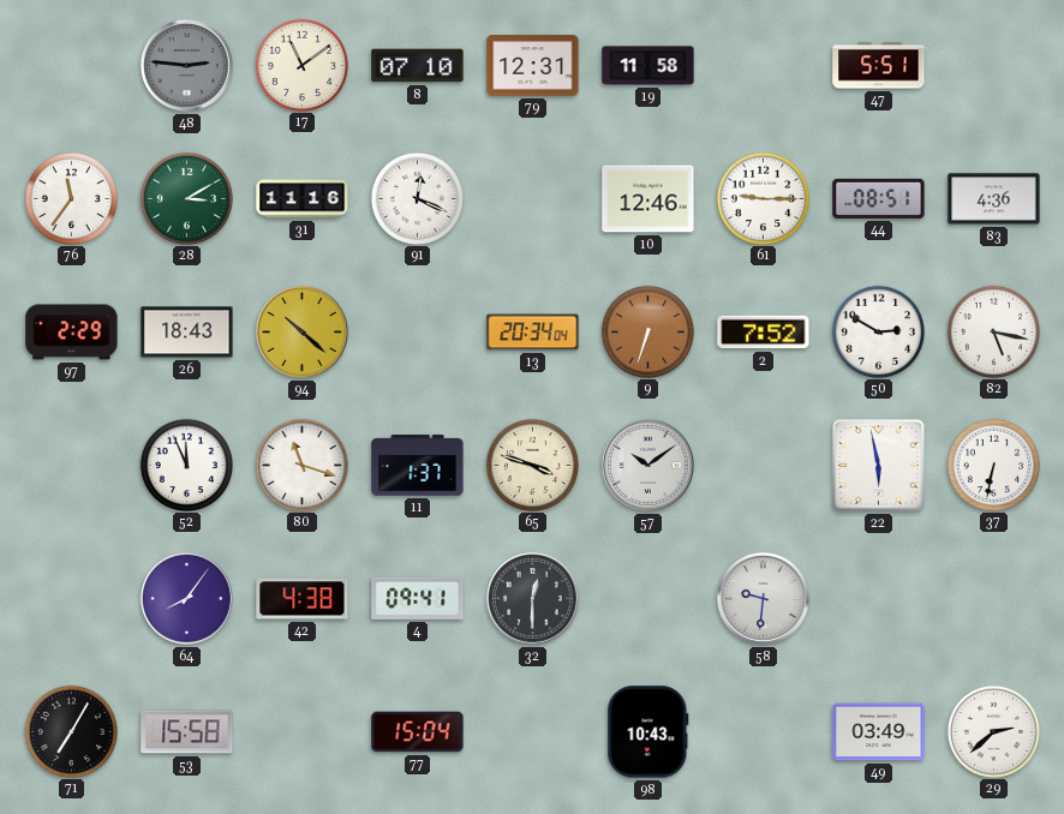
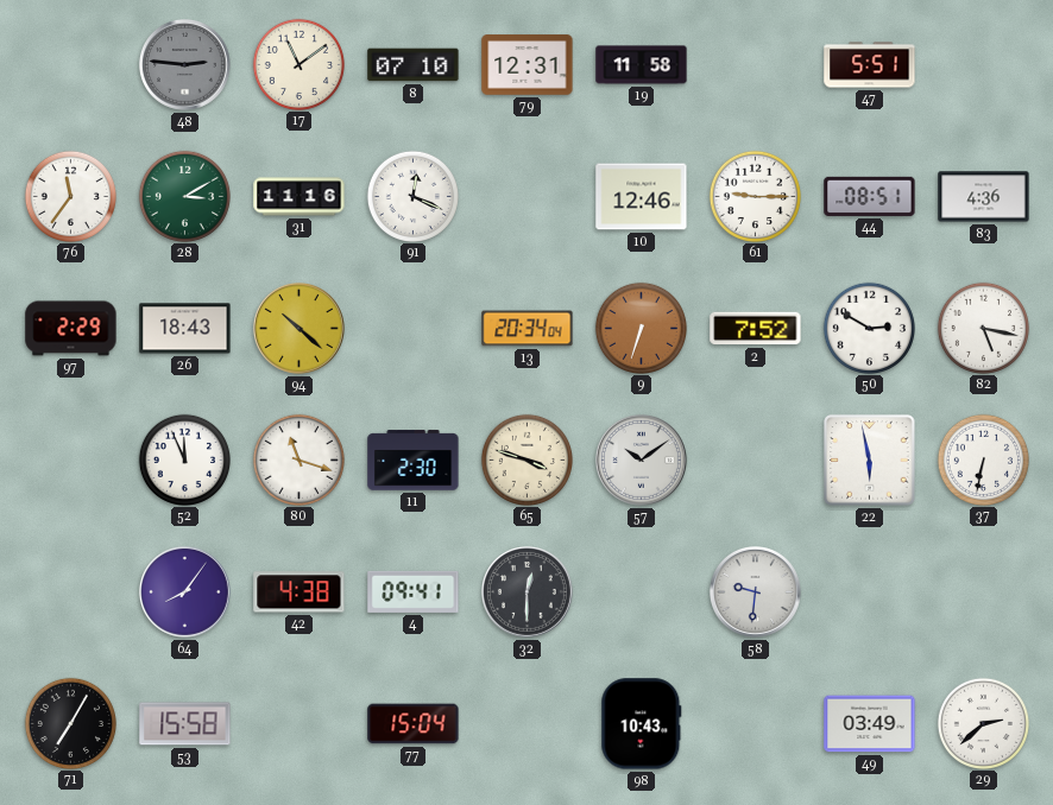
11: 1:37 -> 2:30
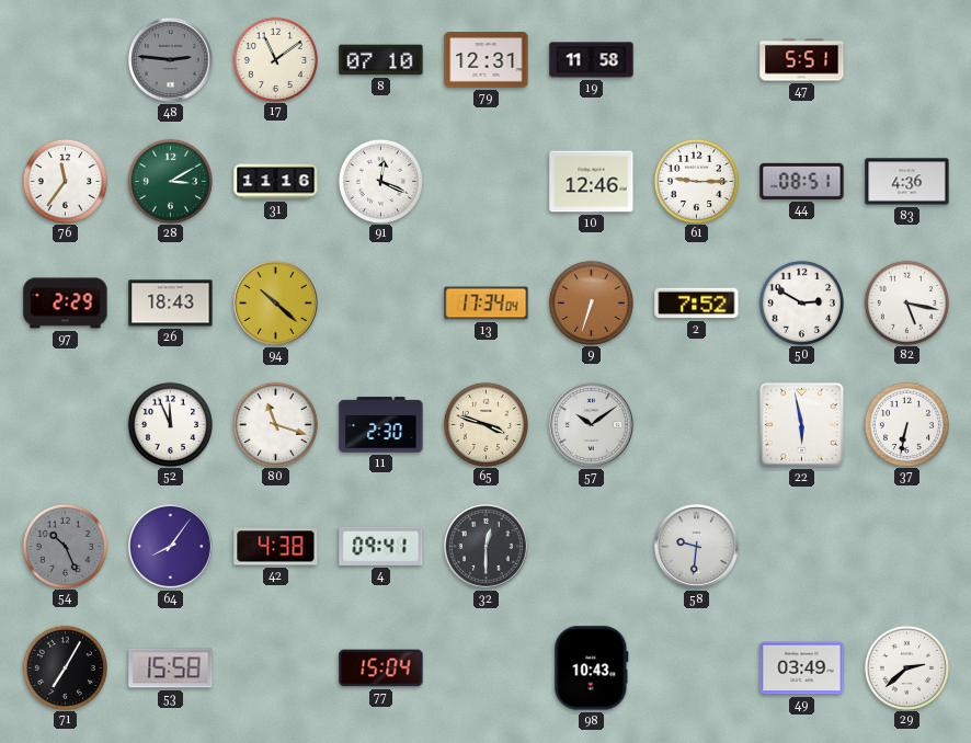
13: 20:34 -> 17:34
54: none -> 10:26
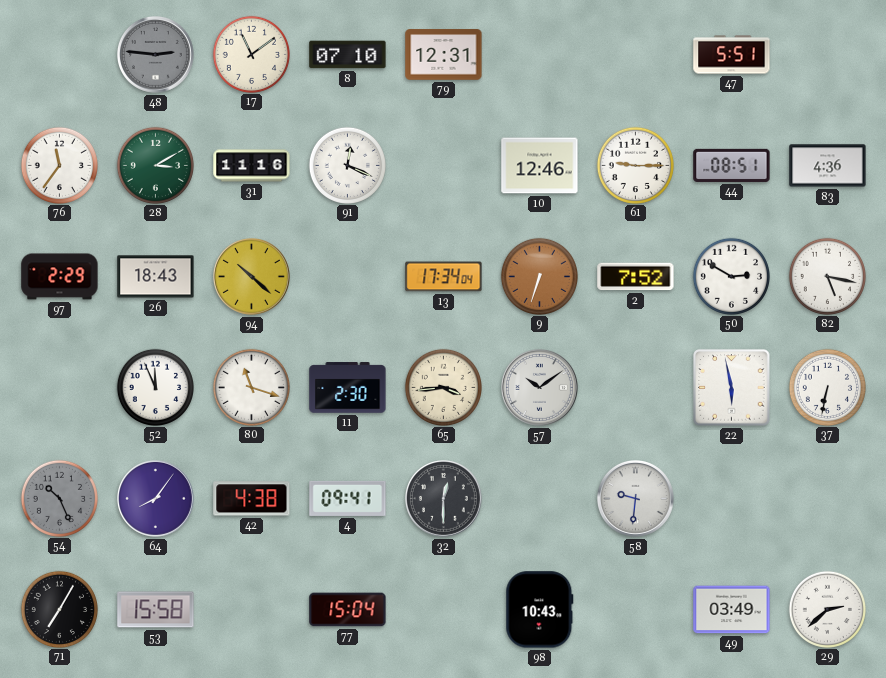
19: 11:58 -> none
65: 3:48 -> 3:44
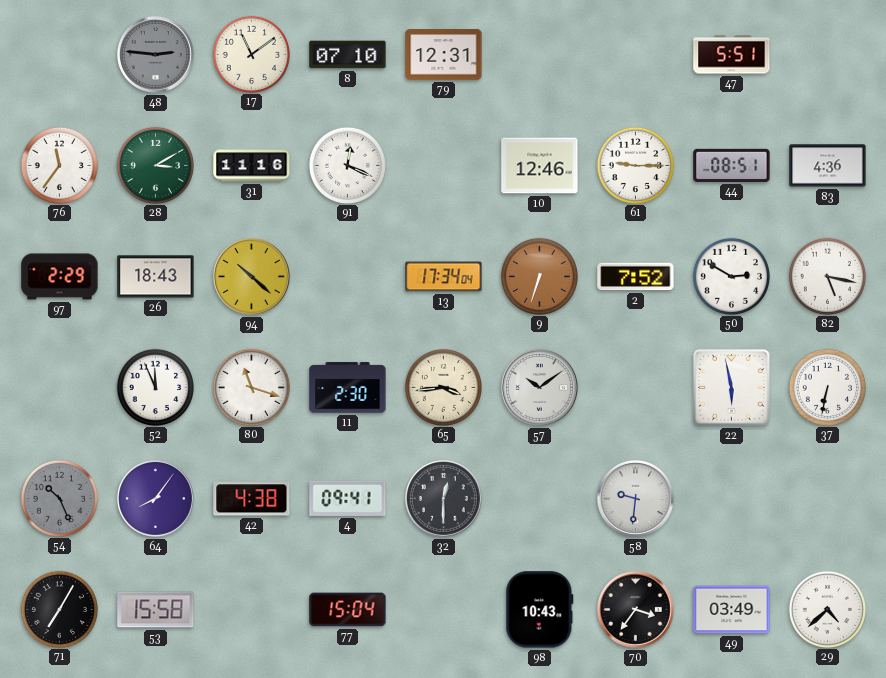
70: none -> 3:36
29: 2:38 -> 4:38
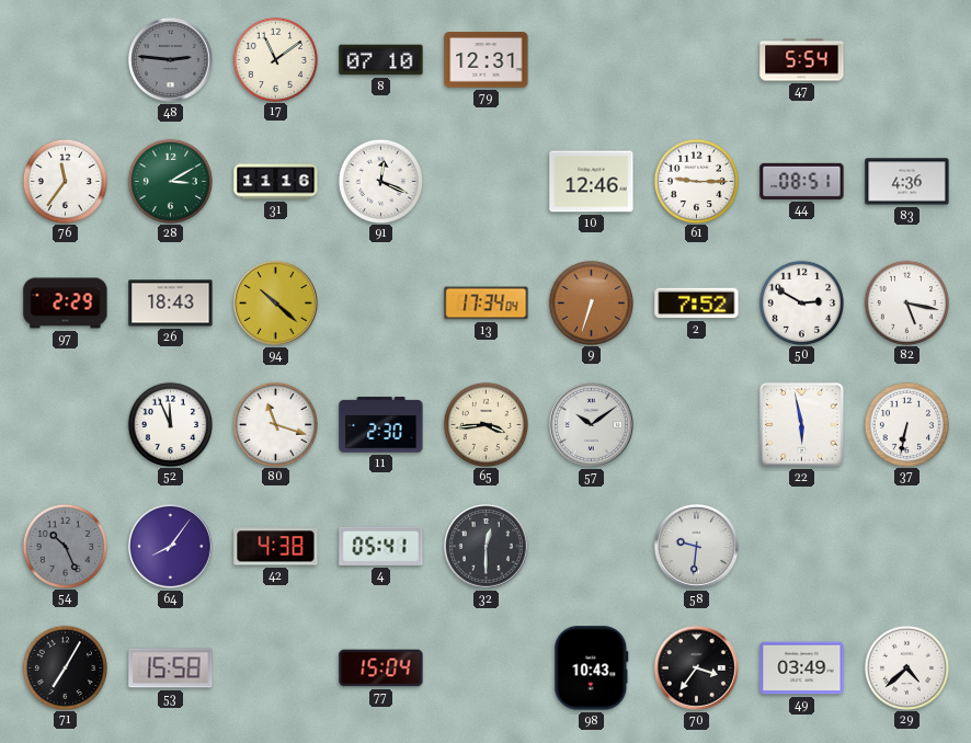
47: 5:51 -> 5:54
4: 09:41 -> 05:41
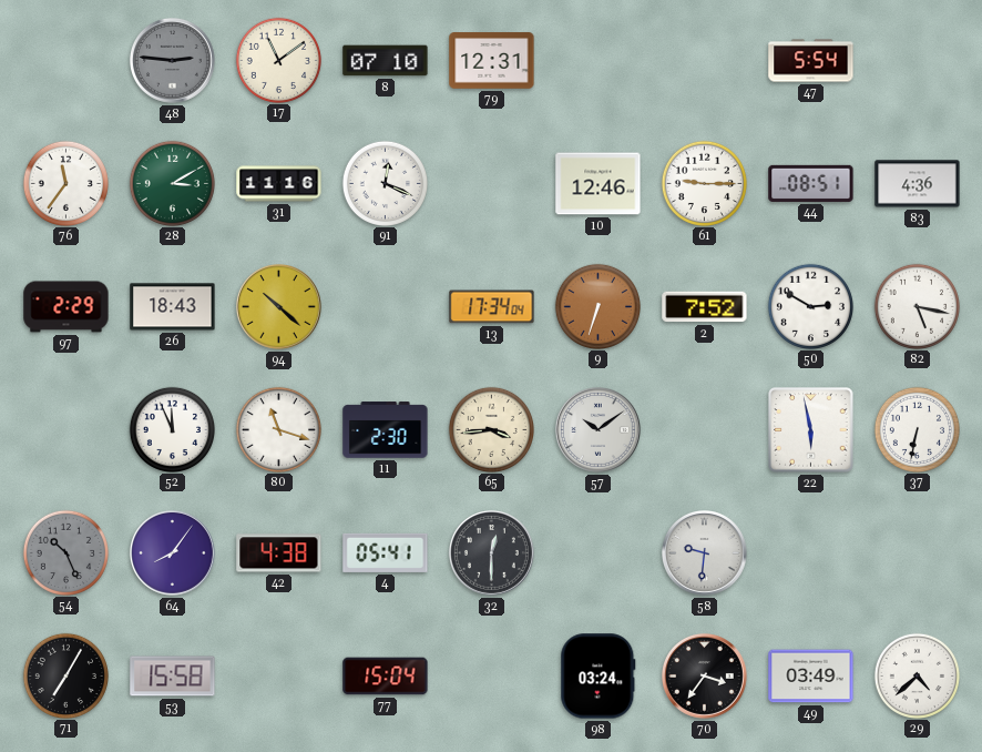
98: 10:43 -> 03:24
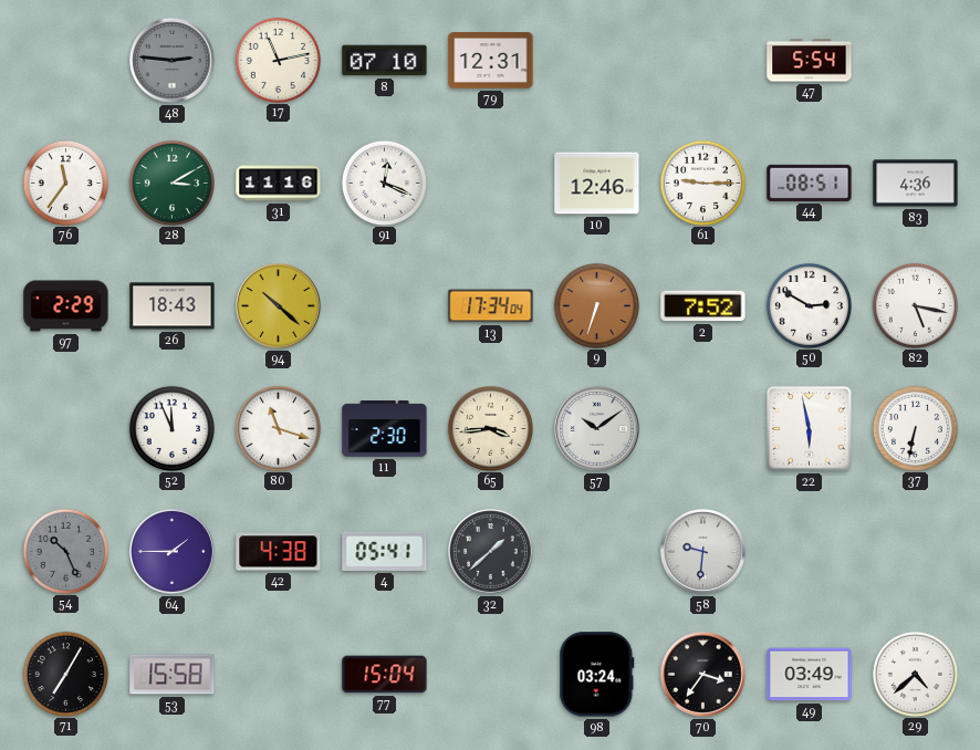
17: 11:09 -> 11:13
64: 8:06 -> 1:45
32: 12:30 -> 1:38
